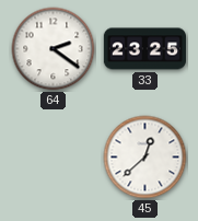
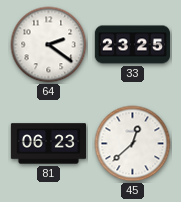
81: none -> 06:23
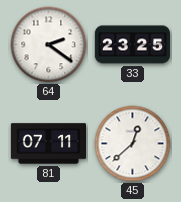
81: 06:23 -> 07:11
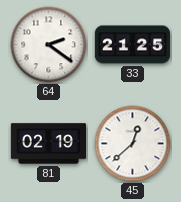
33: 23:25 -> 21:25
81: 07:11 -> 02:19
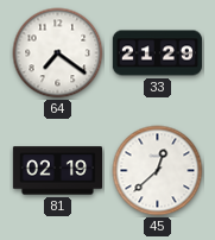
64: 2:21 -> 7:21
33: 21:25 -> 21:29
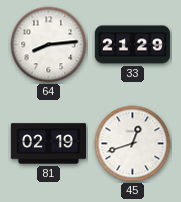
64: 7:21 -> 8:14
45: 12:38 -> 12:42
